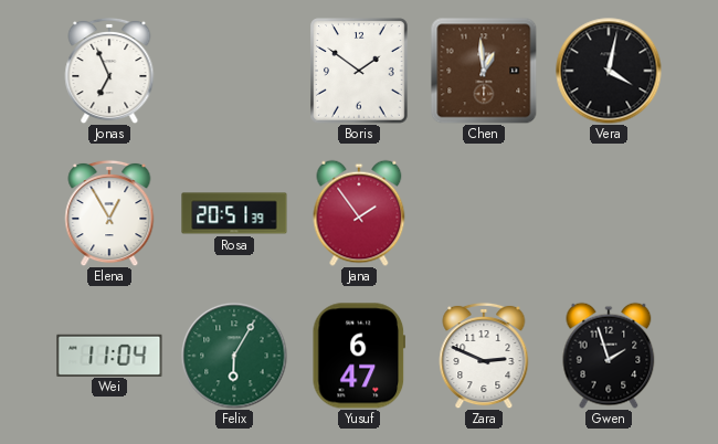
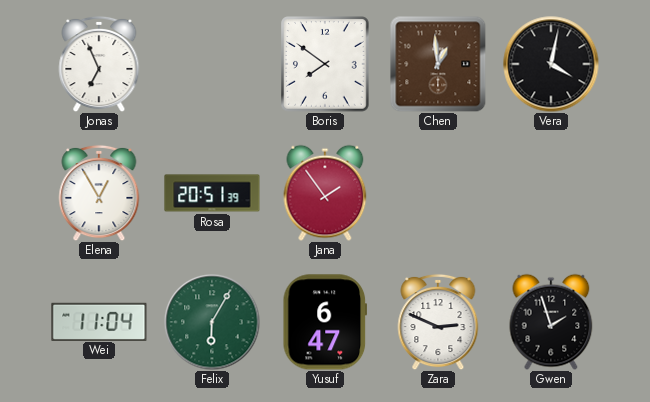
Boris: 1:51 -> 7:51
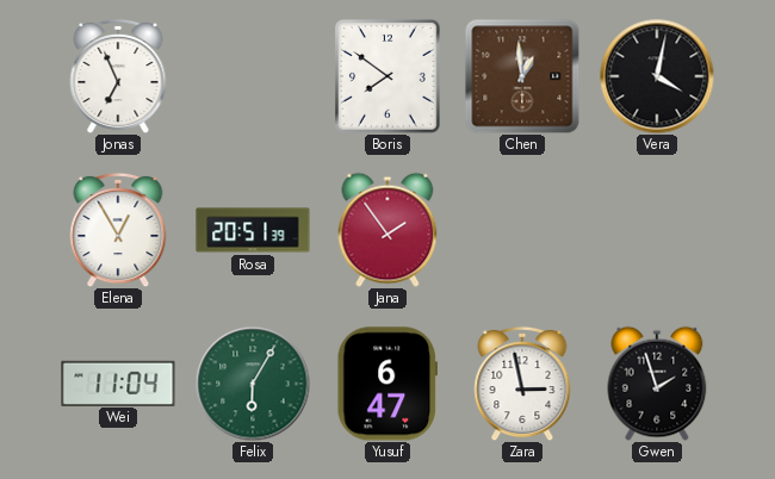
Zara: 2:49 -> 2:58
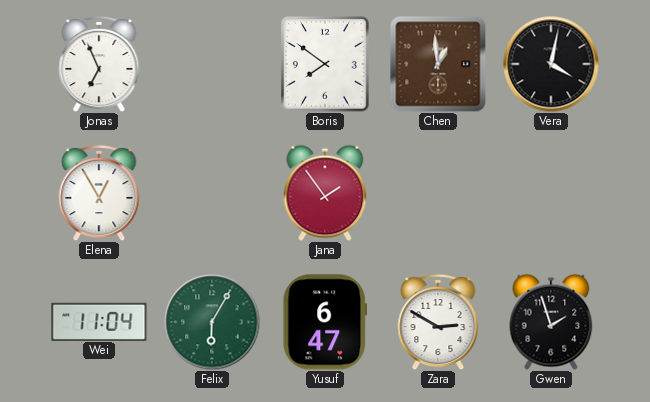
Rosa: 20:51 -> none
Zara: 2:58 -> 2:50
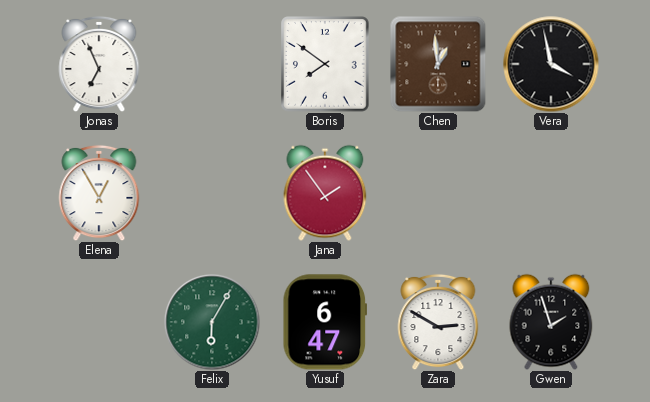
Vera: 4:02 -> 3:58
Wei: 11:04 -> none
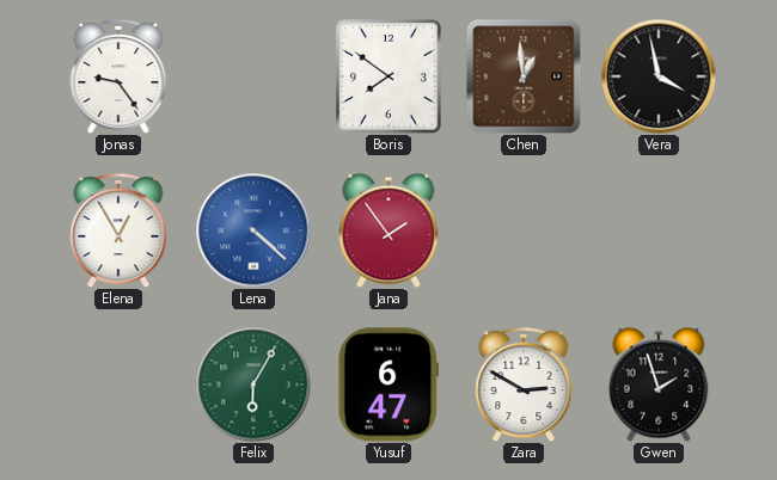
Jonas: 6:56 -> 9:24
Lena: none -> 4:22
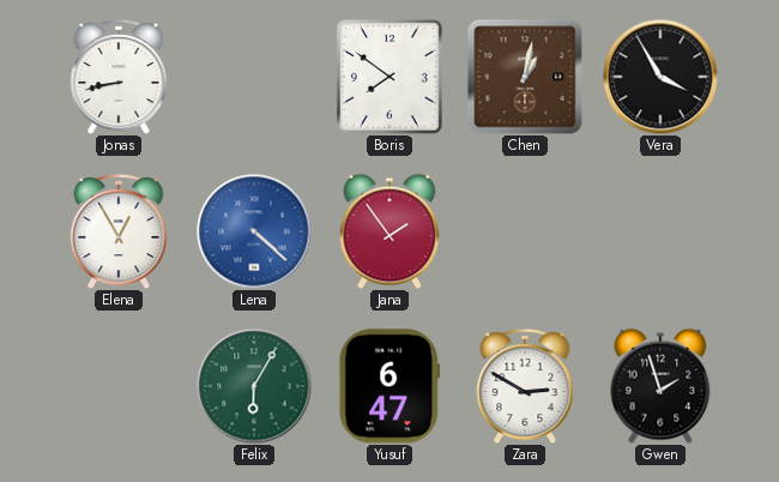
Jonas: 9:24 -> 8:43
Chen: 12:59 -> 1:02
Vera: 3:58 -> 3:55
